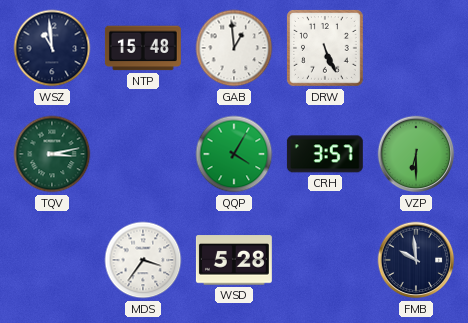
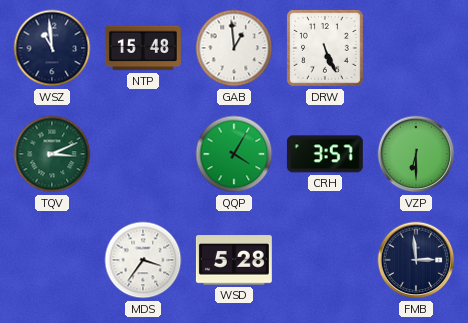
TQV: 3:13 -> 3:11
FMB: 9:59 -> 2:59
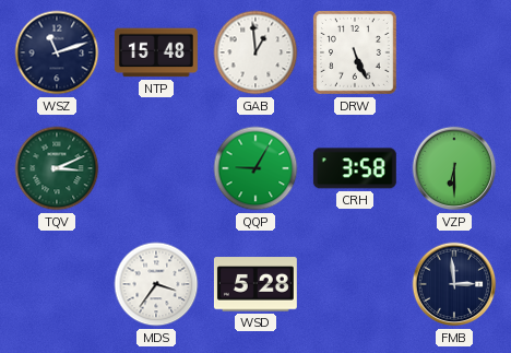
WSZ: 10:59 -> 11:12
QQP: 4:05 -> 9:05
CRH: 3:57 -> 3:58
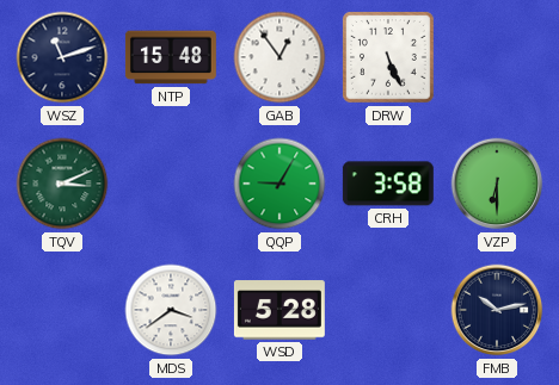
GAB: 12:59 -> 12:54
MDS: 3:36 -> 3:39
FMB: 2:59 -> 10:13
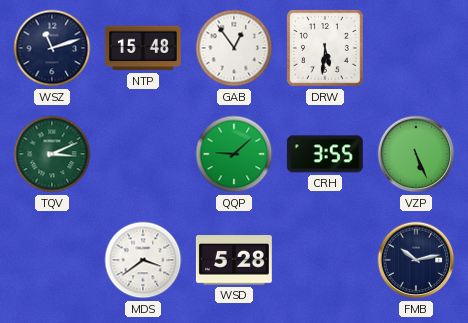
DRW: 5:26 -> 5:31
QQP: 9:05 -> 9:08
CRH: 3:58 -> 3:55
VZP: 6:30 -> 5:26
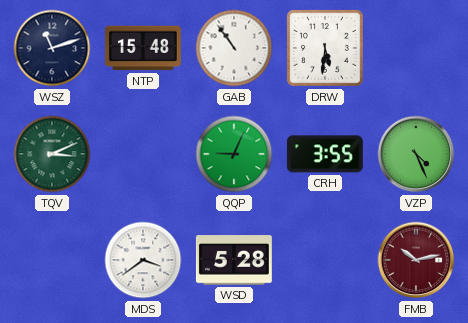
GAB: 12:54 -> 10:54
QQP: 9:08 -> 9:04
VZP: 5:26 -> 4:26
FMB dial: navy -> burgundy
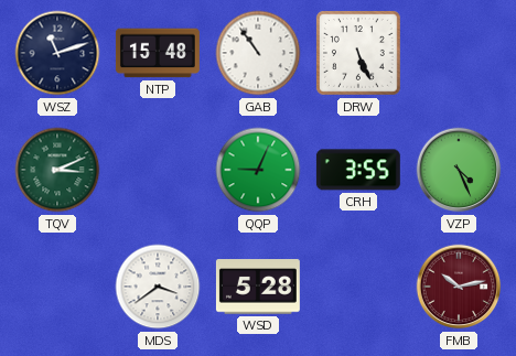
DRW: 5:31 -> 5:26
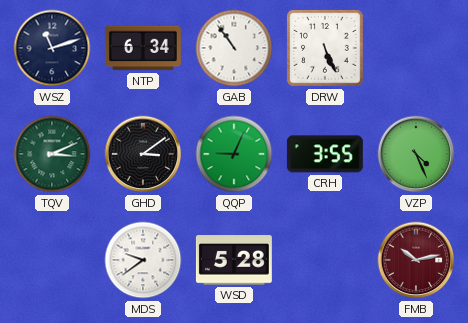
NTP: 15:48 -> 6:34
GHD: none -> 3:09
MDS: 3:39 -> 9:39
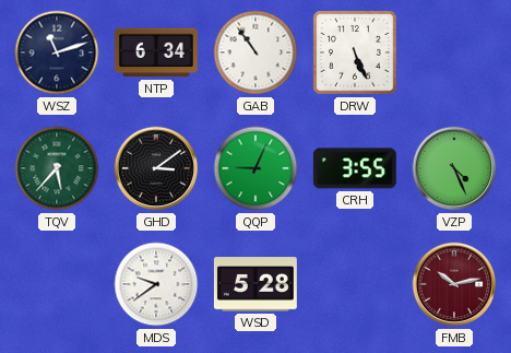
TQV: 3:11 -> 5:37
